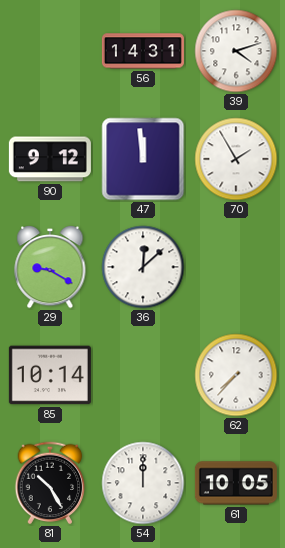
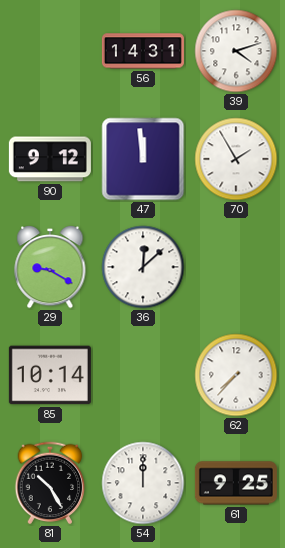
61: 10:05 -> 9:25
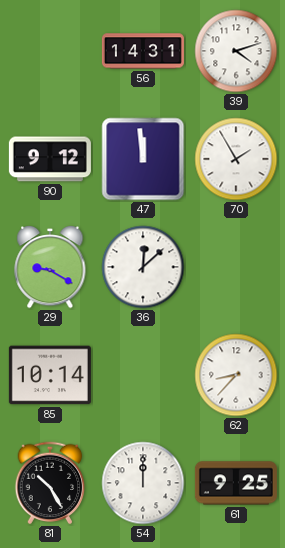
62: 7:37 -> 8:37
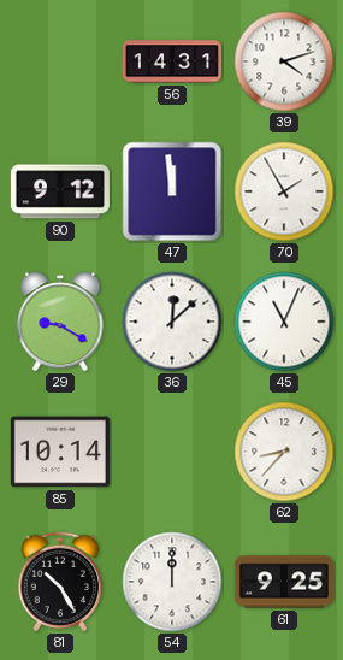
45: none -> 11:04
